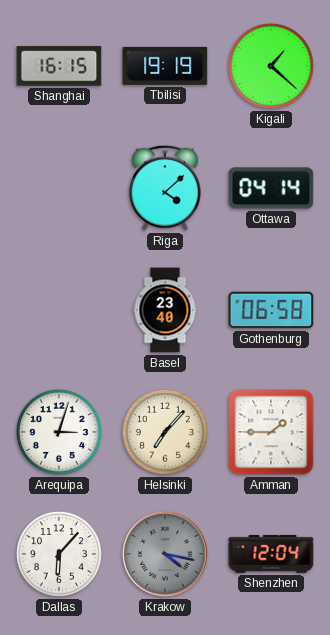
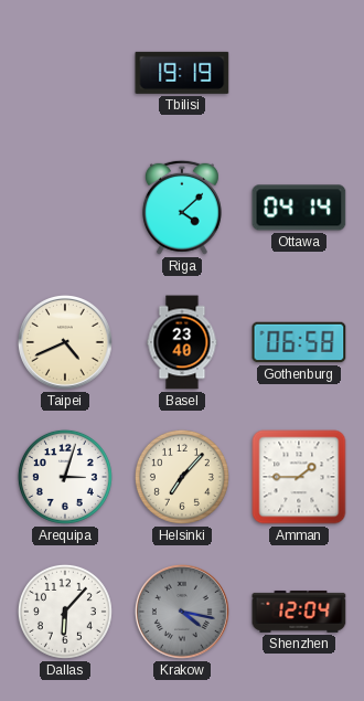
Shanghai: 16:15 -> none
Kigali: 1:22 -> none
Taipei: none -> 4:41
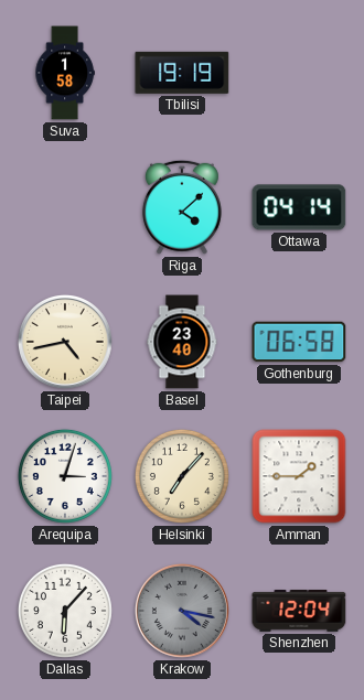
Suva: none -> 1:58
Taipei: 4:41 -> 4:43
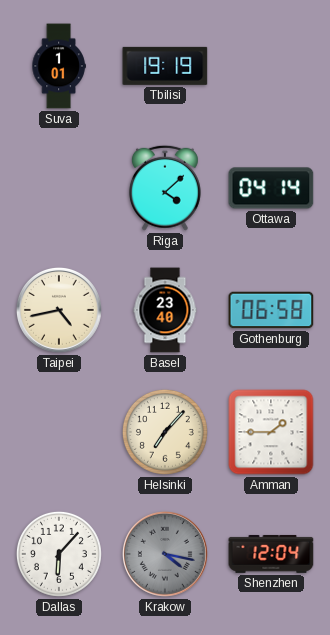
Suva: 1:58 -> 1:01
Arequipa: 3:03 -> none
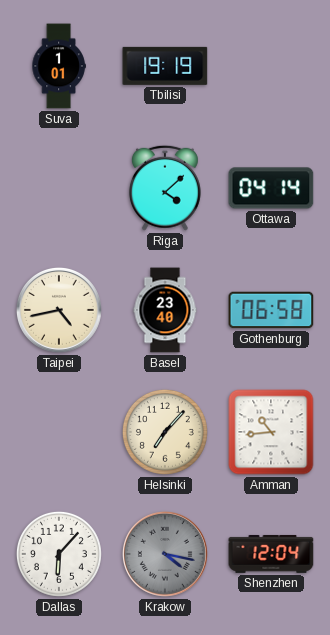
Amman: 1:45 -> 10:44
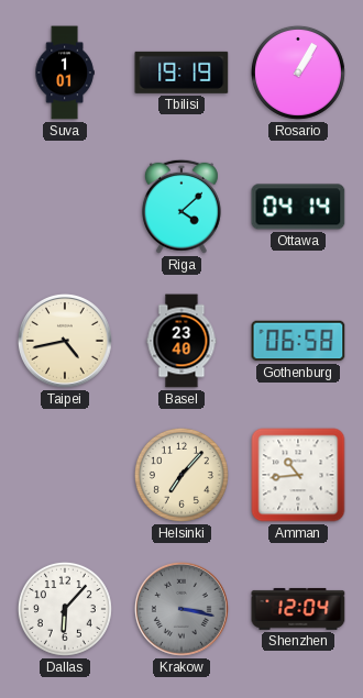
Rosario: none -> 1:05
Krakow: 4:17 -> 3:17
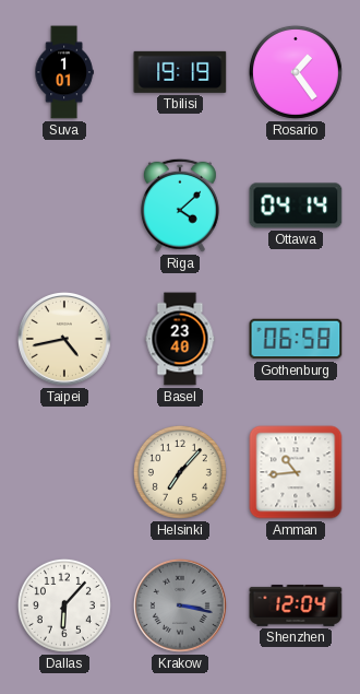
Rosario: 1:05 -> 1:24
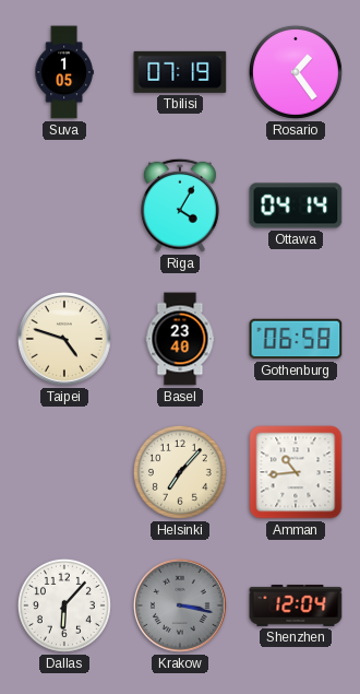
Suva: 1:01 -> 1:05
Tbilisi: 19:19 -> 07:19
Riga: 4:08 -> 4:05
Taipei: 4:43 -> 4:48
